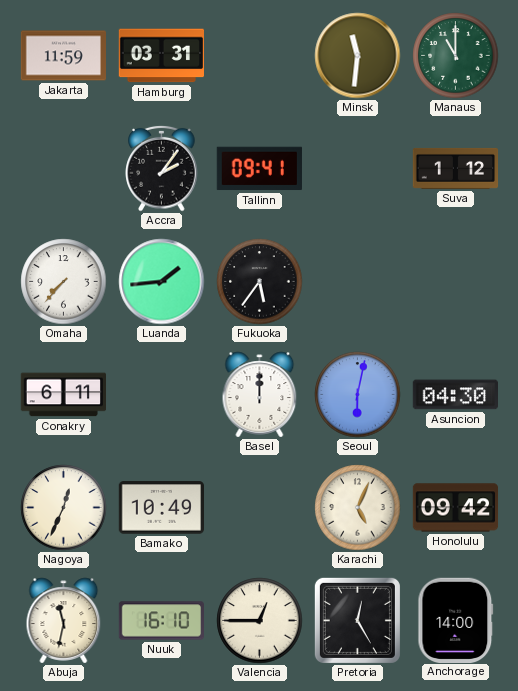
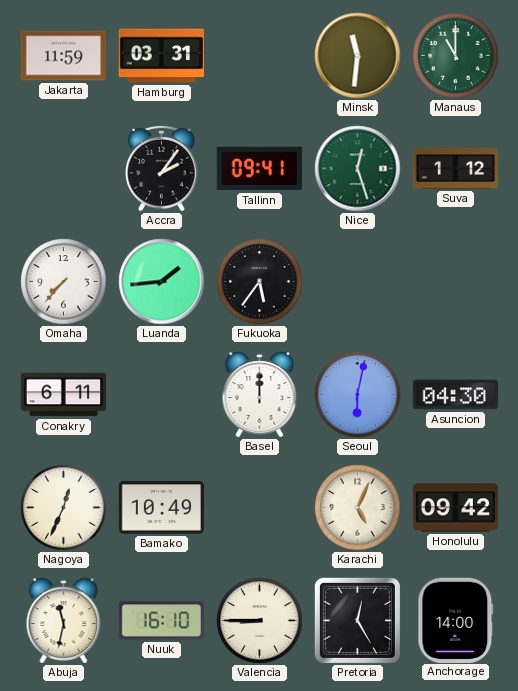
Nice: none -> 12:27
Valencia: 12:45 -> 8:45
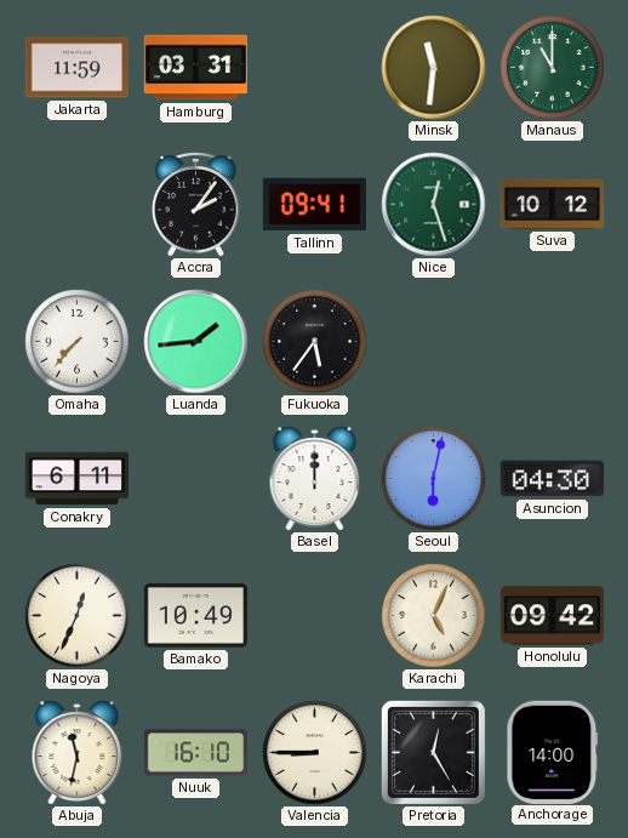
Suva: 1:12 -> 10:12
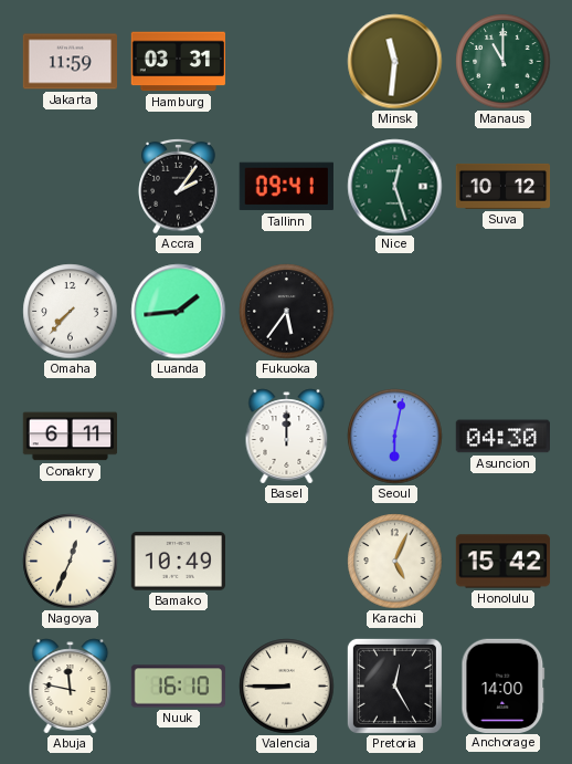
Honolulu: 09:42 -> 15:42
Abuja: 11:32 -> 11:47
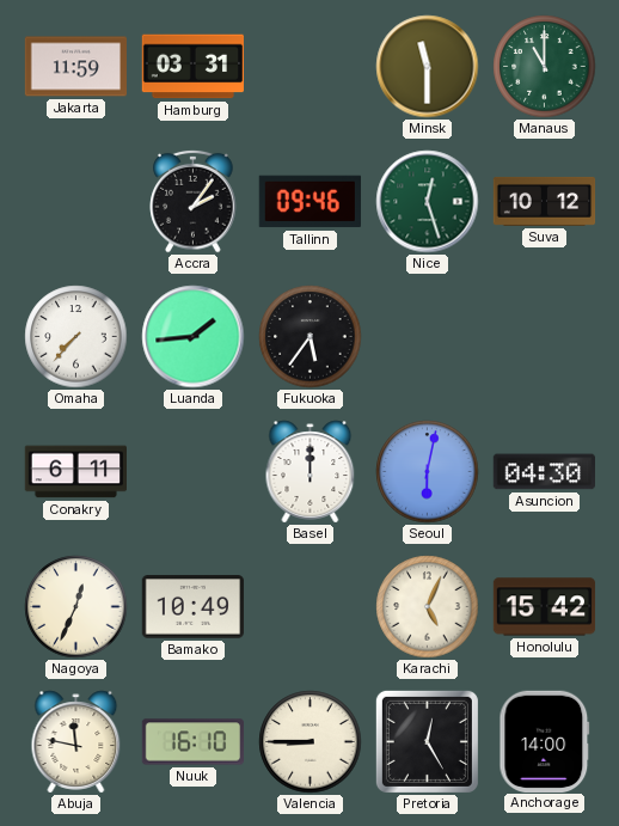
Minsk: 11:31 -> 11:30
Tallinn: 09:41 -> 09:46
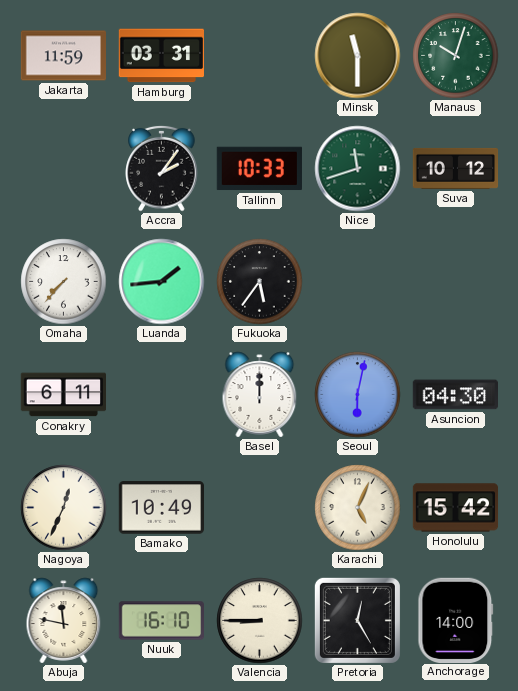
Manaus: 11:00 -> 10:03
Tallinn: 09:46 -> 10:33
Nice: 12:27 -> 11:42
